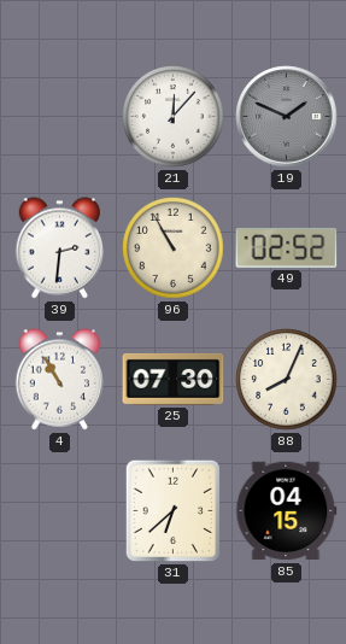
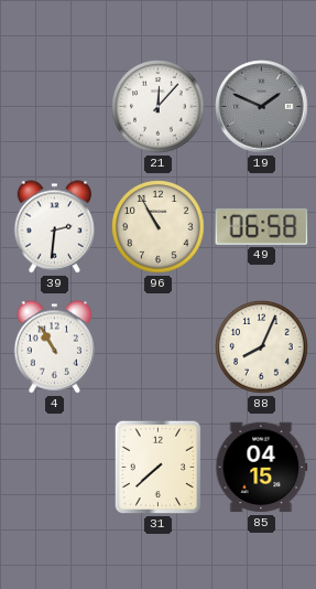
49: 02:52 -> 06:58
25: 07:30 -> none
31: 6:38 -> 7:38
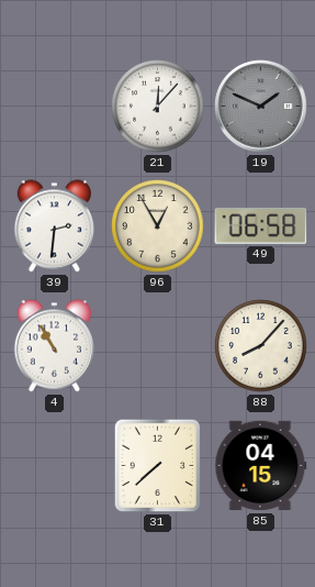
96: 10:55 -> 12:55
88: 8:04 -> 8:07
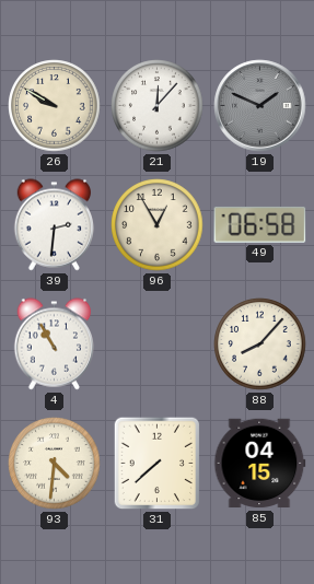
26: none -> 9:50
93: none -> 4:31
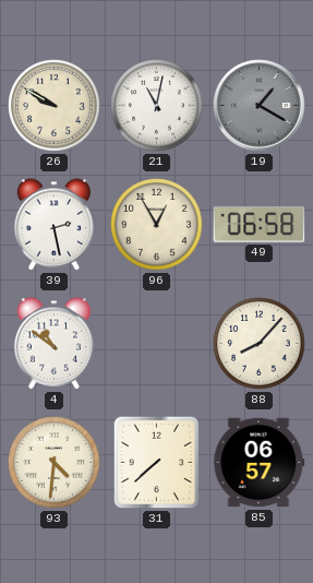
21: 12:07 -> 11:02
19: 1:49 -> 1:20
39: 2:31 -> 2:28
4: 10:55 -> 10:51
85: 04:15 -> 06:57
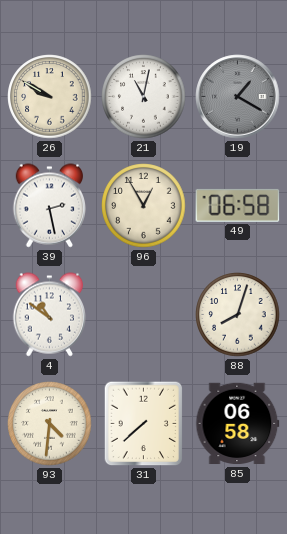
88: 8:07 -> 8:03
85: 06:57 -> 06:58
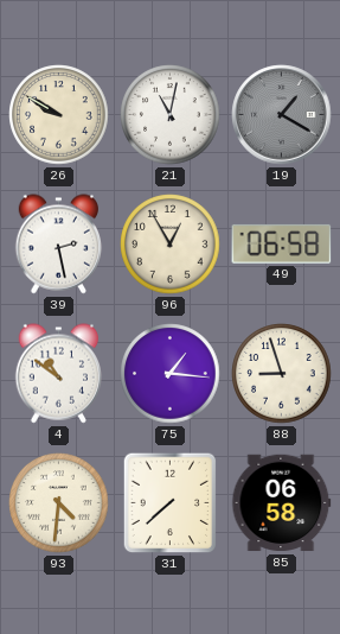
75: none -> 1:16
88: 8:03 -> 8:57
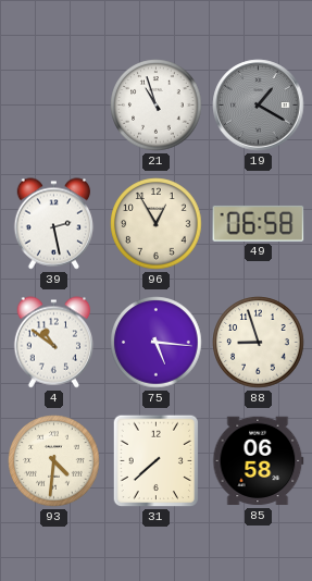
26: 9:50 -> none
21: 11:02 -> 10:57
75: 1:16 -> 5:16
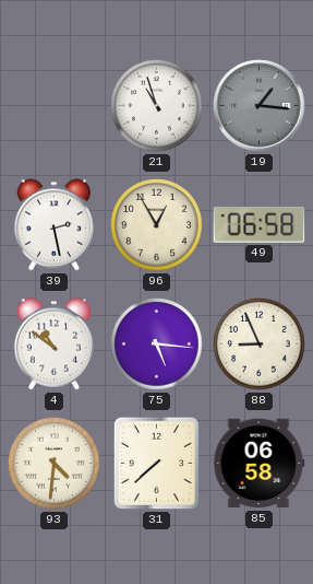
19: 1:20 -> 1:16
88: 8:57 -> 8:56
